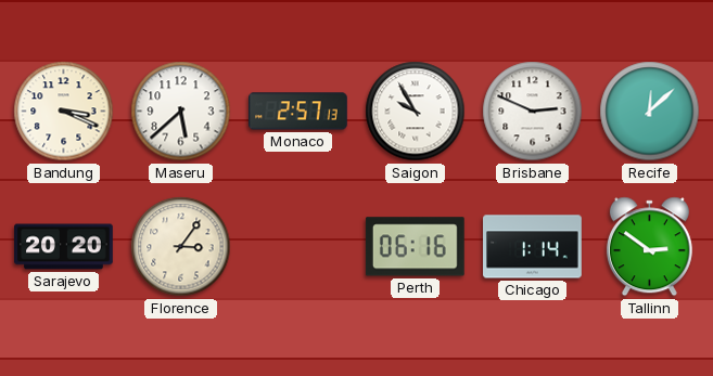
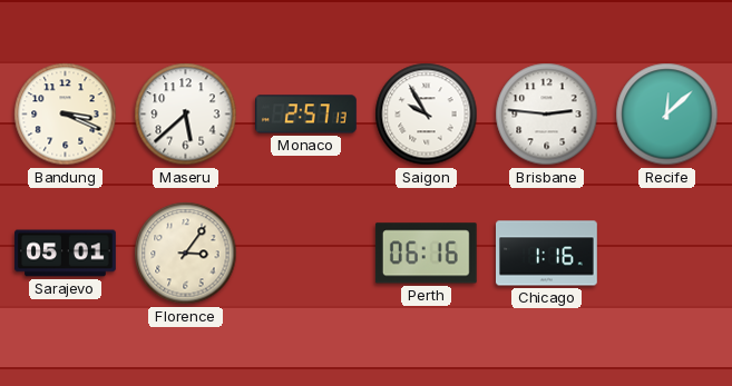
Brisbane: 2:49 -> 2:46
Sarajevo: 20:20 -> 05:01
Chicago: 1:14 -> 1:16
Tallinn: 2:51 -> none
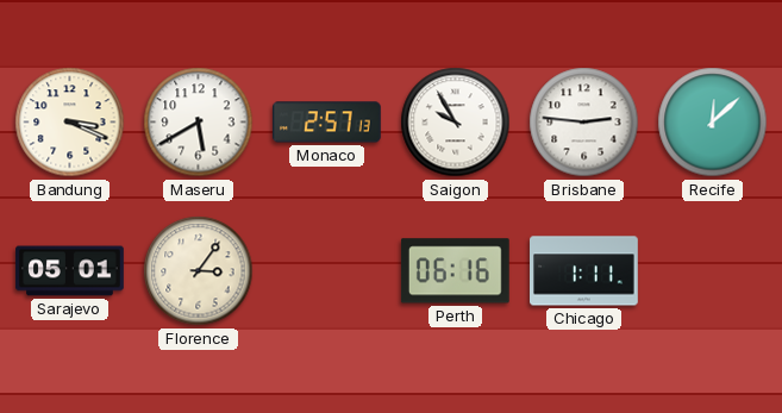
Maseru: 5:38 -> 5:40
Chicago: 1:16 -> 1:11
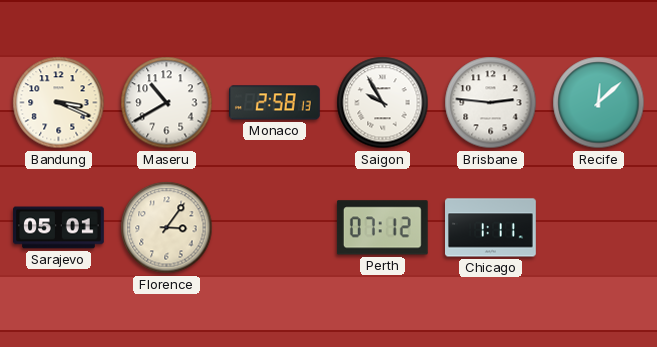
Maseru: 5:40 -> 10:40
Monaco: 2:57 -> 2:58
Perth: 06:16 -> 07:12
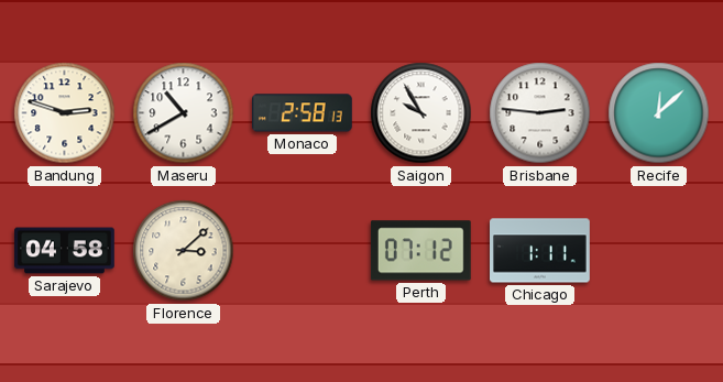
Bandung: 3:19 -> 2:48
Sarajevo: 05:01 -> 04:58
Florence: 3:06 -> 3:08
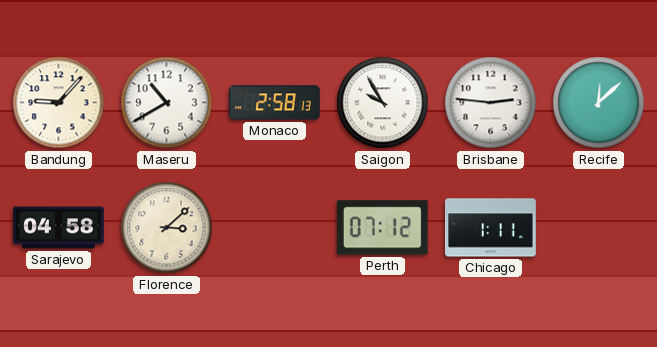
Bandung: 2:48 -> 9:07
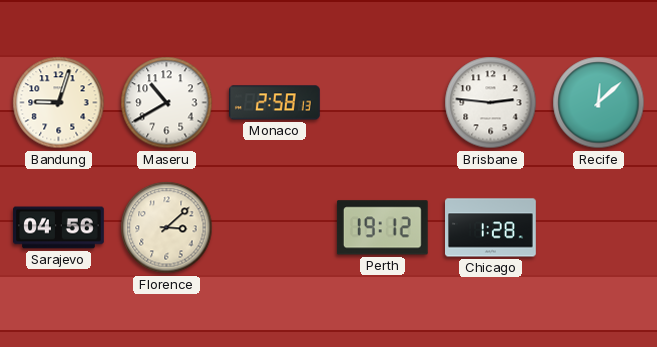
Bandung: 9:07 -> 9:03
Saigon: 9:55 -> none
Sarajevo: 04:58 -> 04:56
Perth: 07:12 -> 19:12
Chicago: 1:11 -> 1:28
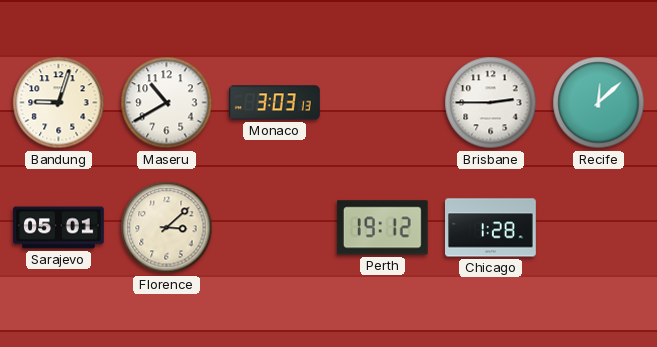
Monaco: 2:58 -> 3:03
Brisbane: 2:46 -> 2:45
Sarajevo: 04:56 -> 05:01
